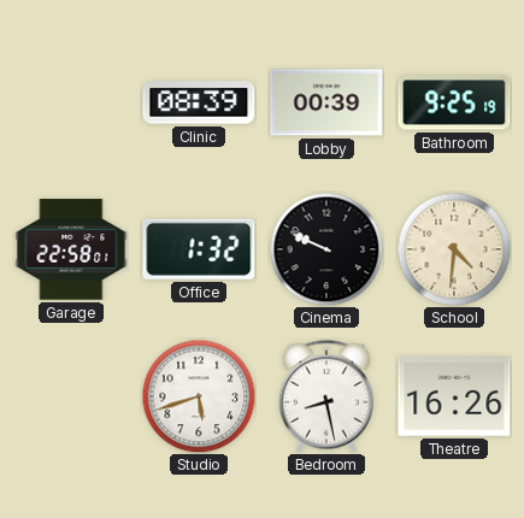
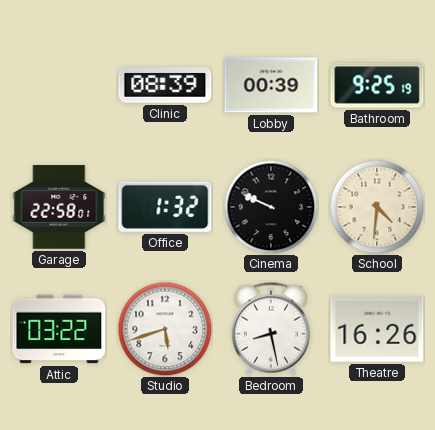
Attic: none -> 03:22
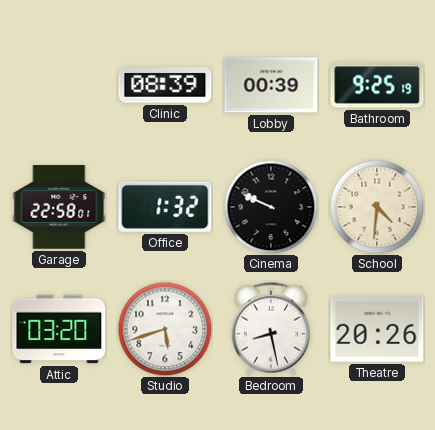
Attic: 03:22 -> 03:20
Theatre: 16:26 -> 20:26
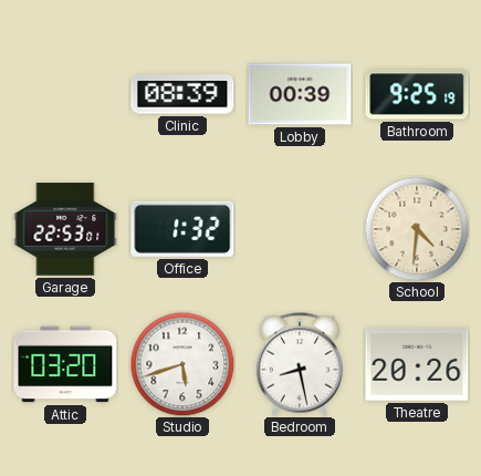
Garage: 22:58 -> 22:53
Cinema: 9:49 -> none
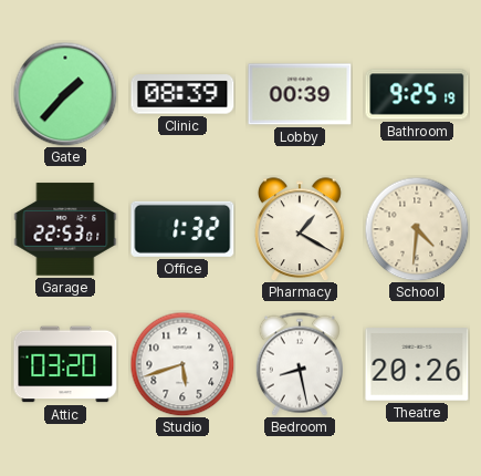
Gate: none -> 1:37
Pharmacy: none -> 1:20
